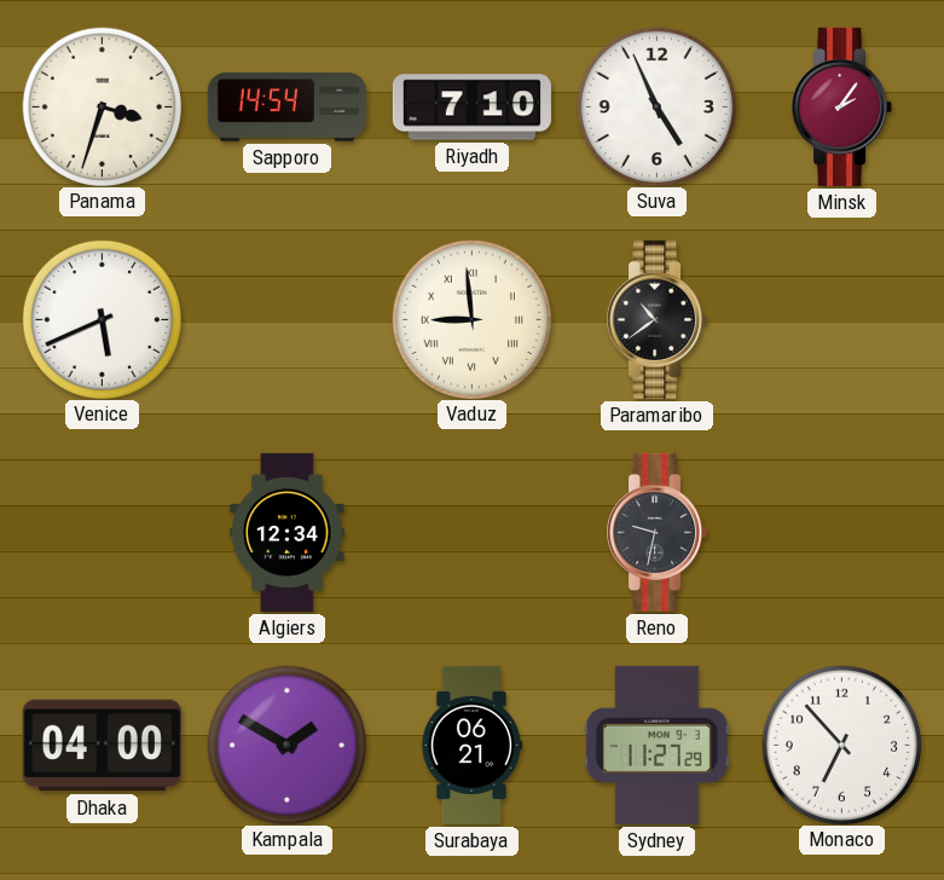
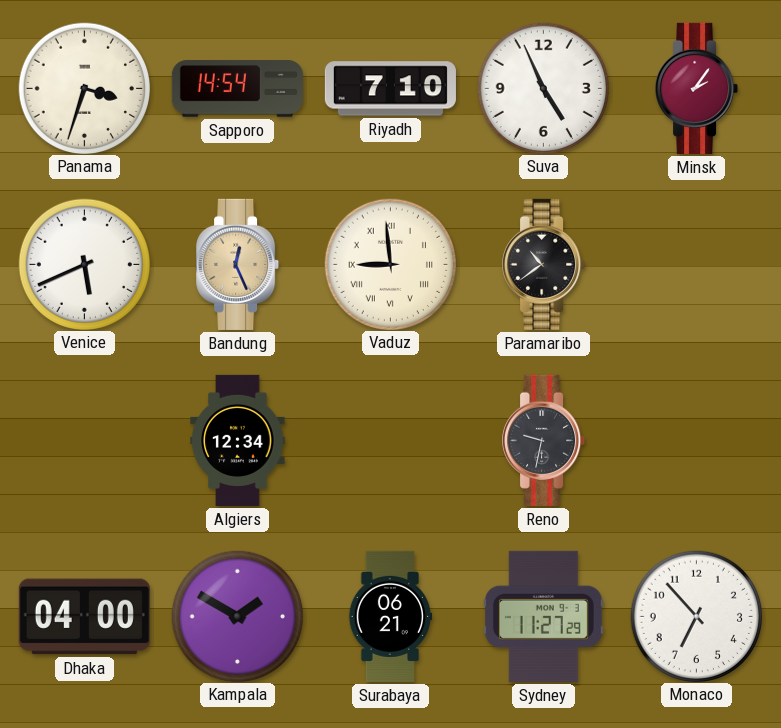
Bandung: none -> 12:26
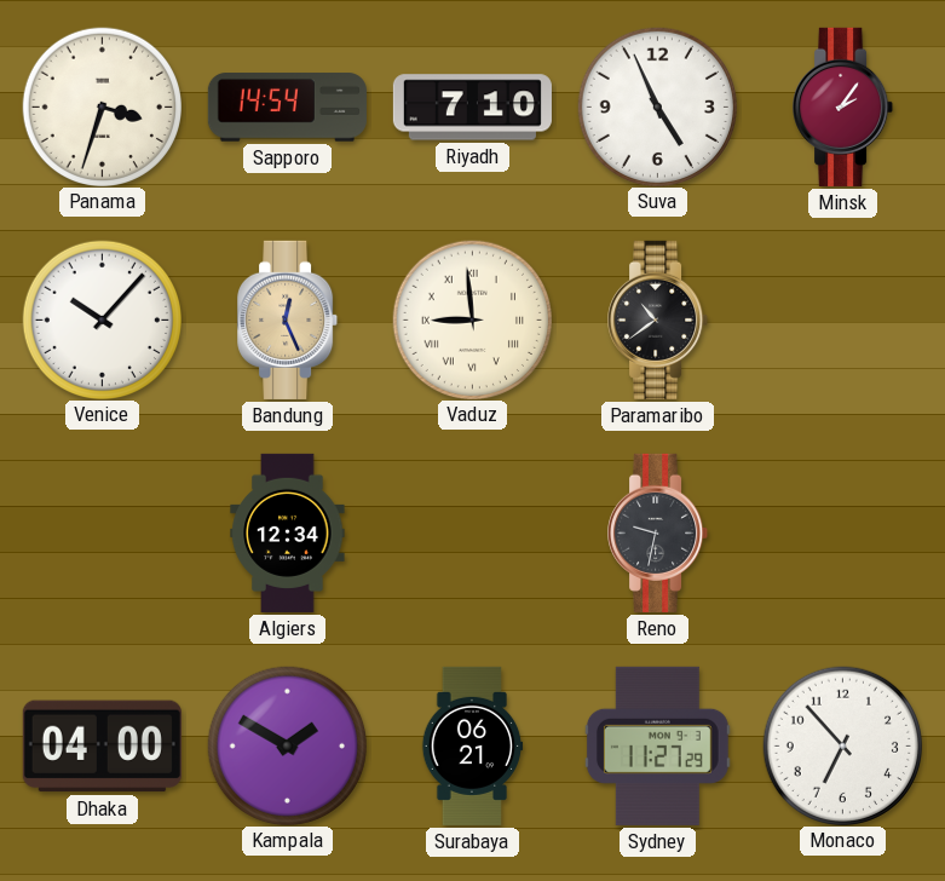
Venice: 5:41 -> 10:07
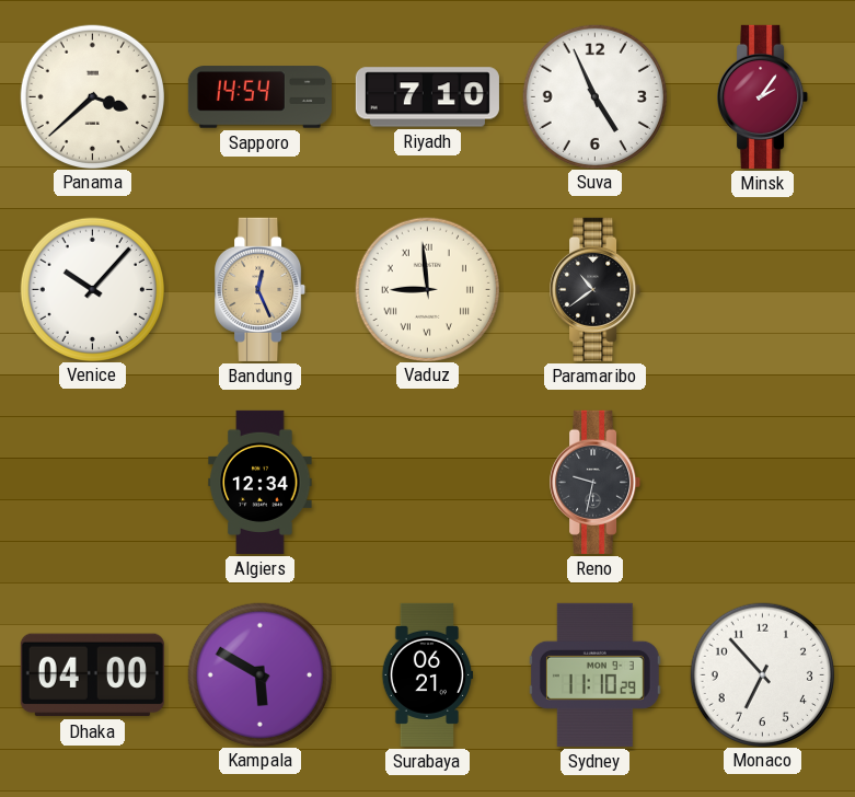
Panama: 3:33 -> 3:38
Kampala: 1:50 -> 5:50
Sydney: 11:27 -> 11:10
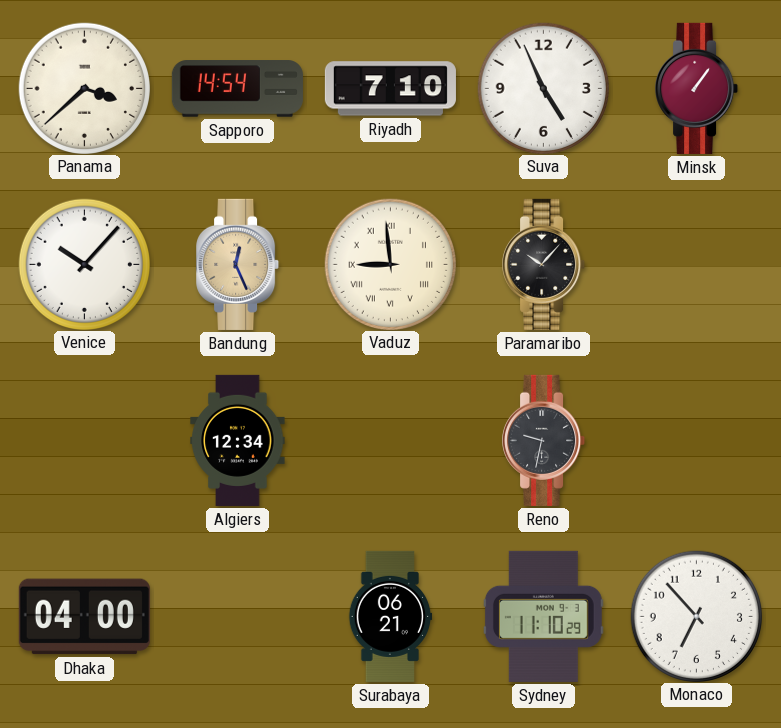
Minsk: 2:06 -> 1:06
Paramaribo: 10:39 -> 10:07
Kampala: 5:50 -> none
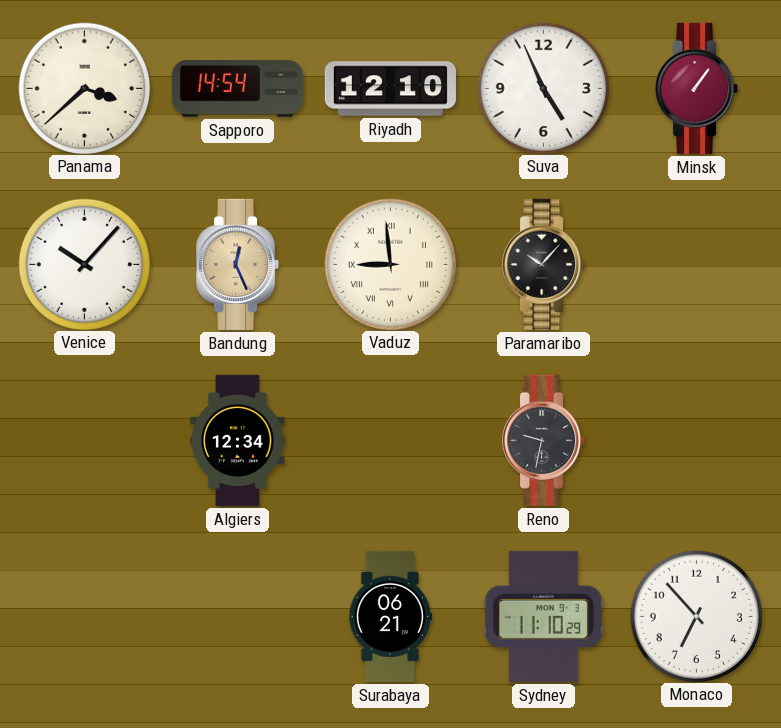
Riyadh: 7:10 -> 12:10
Dhaka: 04:00 -> none
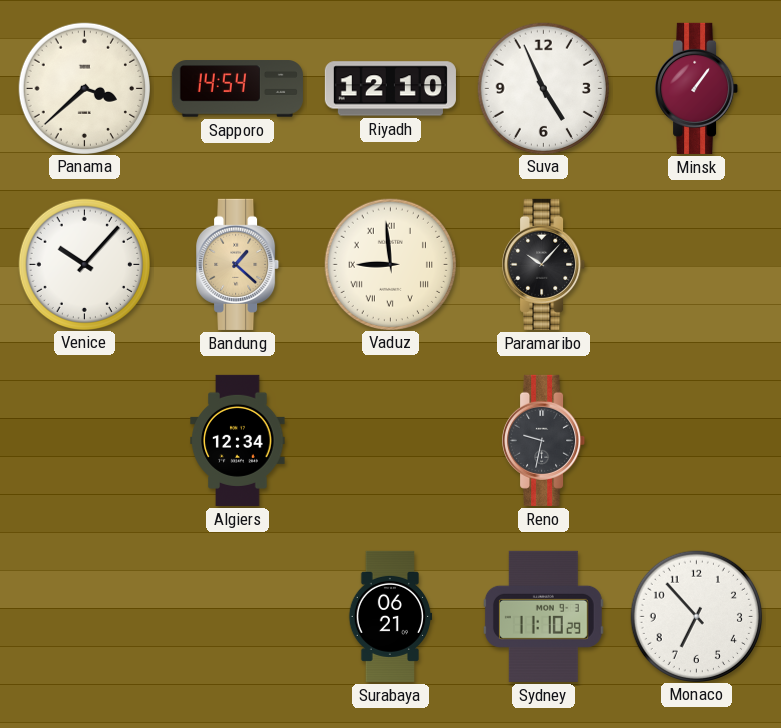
Bandung: 12:26 -> 1:22
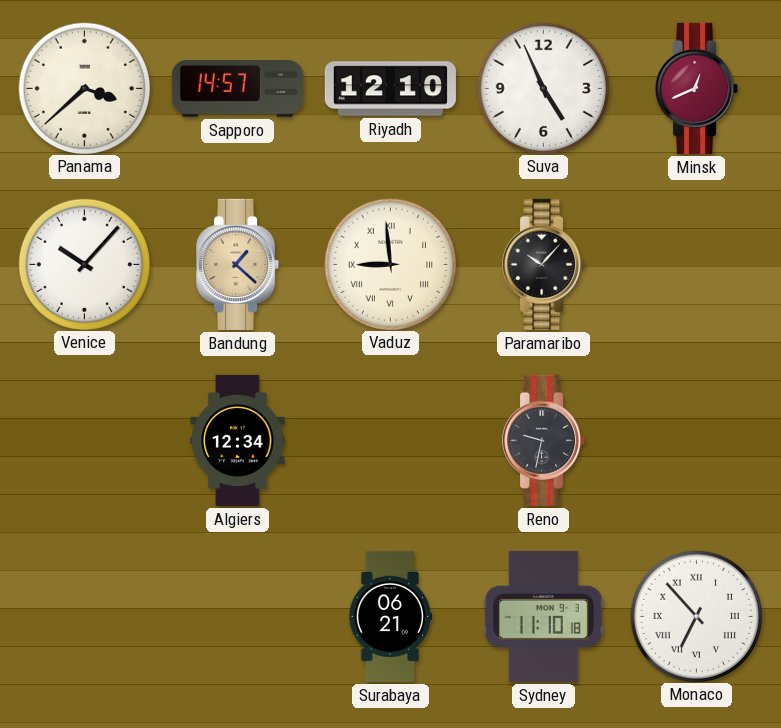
Sapporo: 14:54 -> 14:57
Minsk: 1:06 -> 12:41
Sydney: 11:10:29 -> 11:10:18
Monaco numerals: Arabic -> Roman
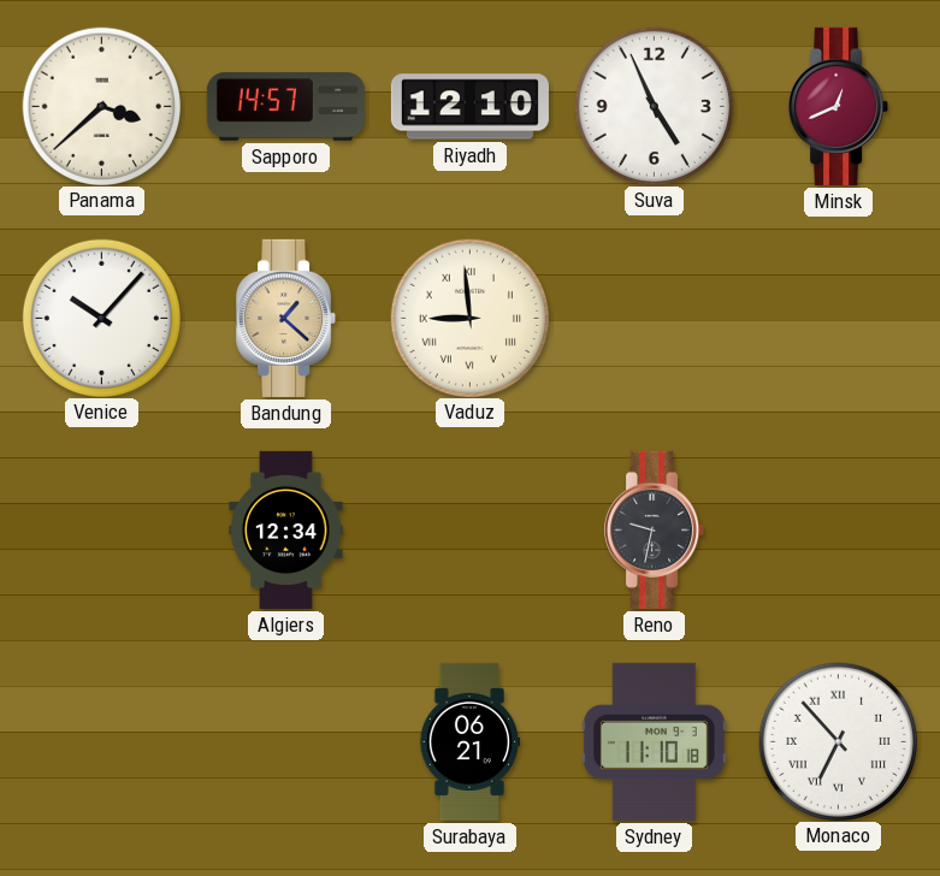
Paramaribo: 10:07 -> none
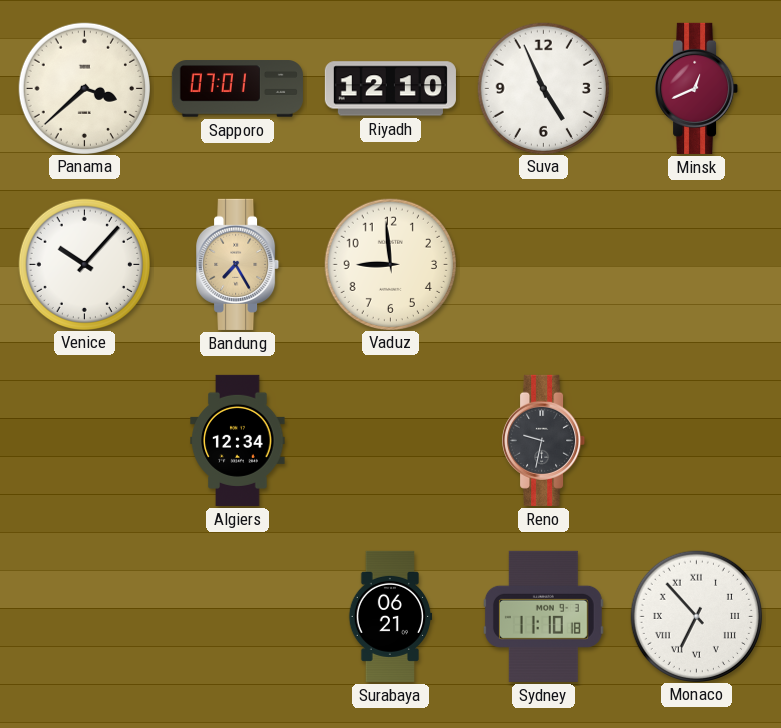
Sapporo: 14:57 -> 07:01
Bandung: 1:22 -> 7:25
Vaduz numerals: Roman -> Arabic
